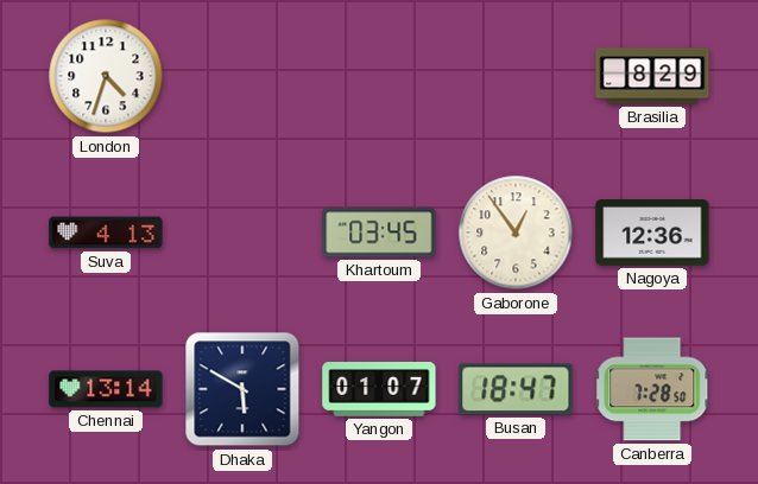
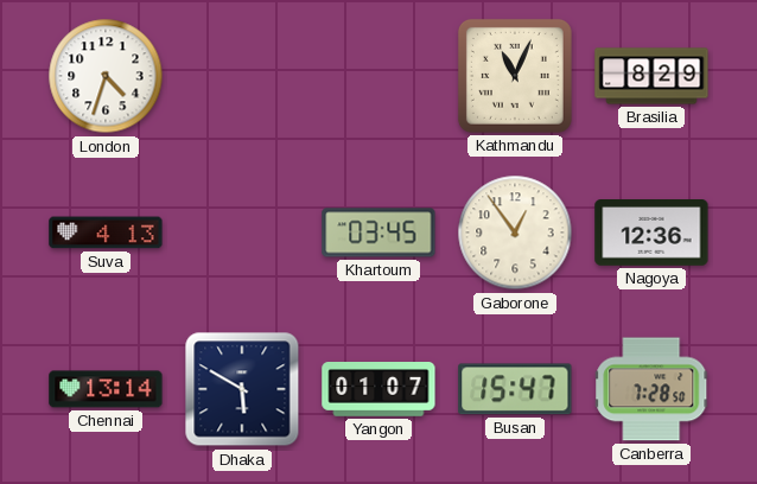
Kathmandu: none -> 11:04
Busan: 18:47 -> 15:47
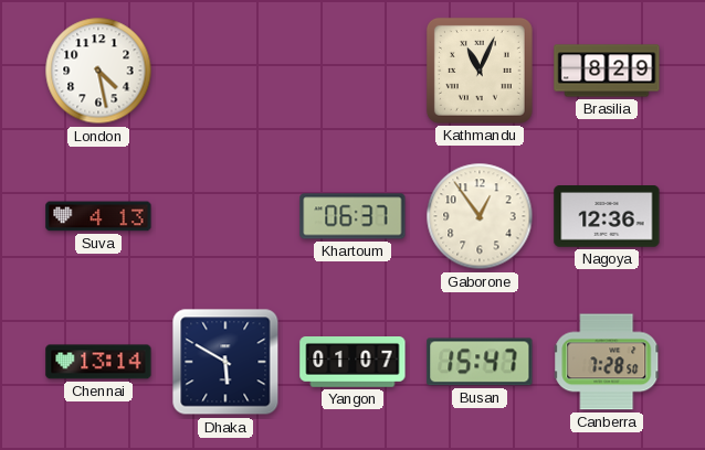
London: 4:33 -> 4:28
Khartoum: 03:45 -> 06:37
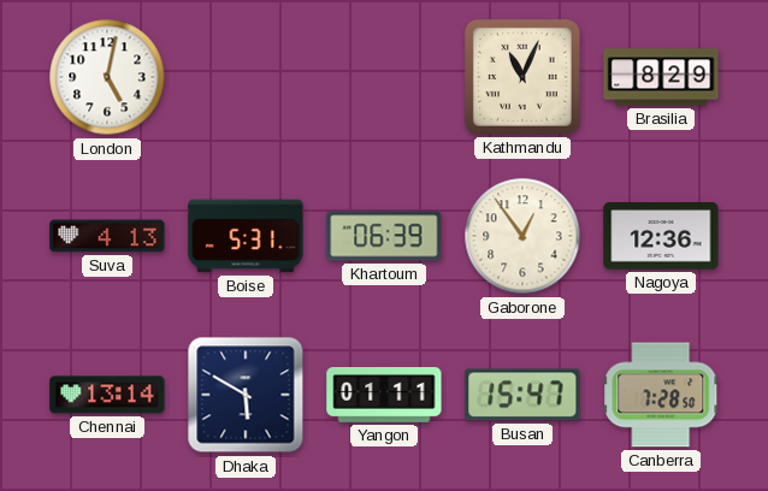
London: 4:28 -> 5:02
Boise: none -> 5:31
Khartoum: 06:37 -> 06:39
Yangon: 01:07 -> 01:11
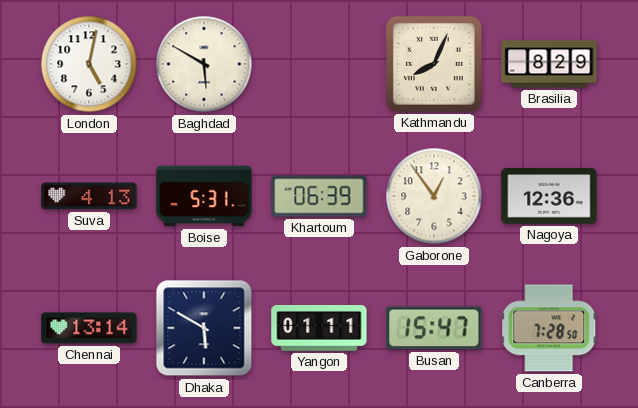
Baghdad: none -> 5:50
Kathmandu: 11:04 -> 8:04
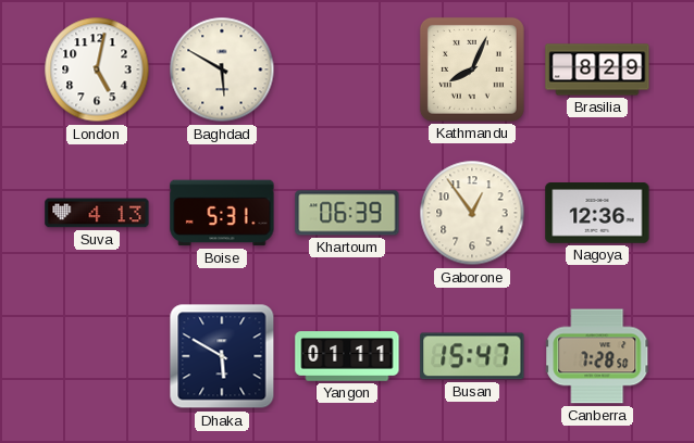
Chennai: 13:14 -> none
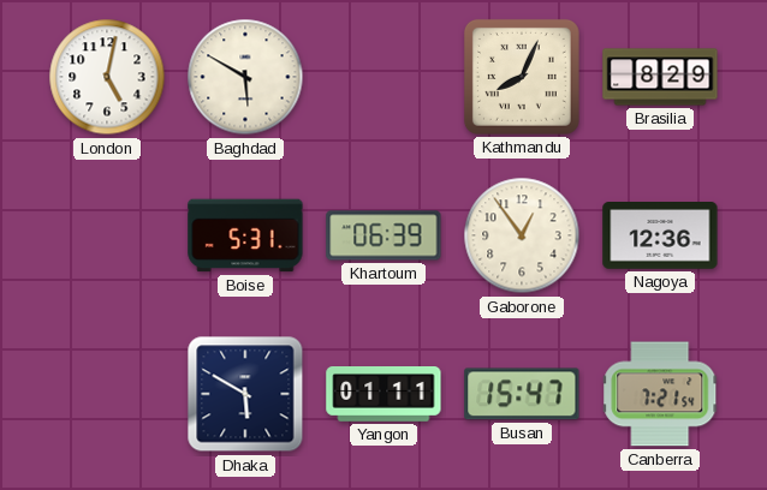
Suva: 4:13 -> none
Canberra: 7:28 -> 7:21
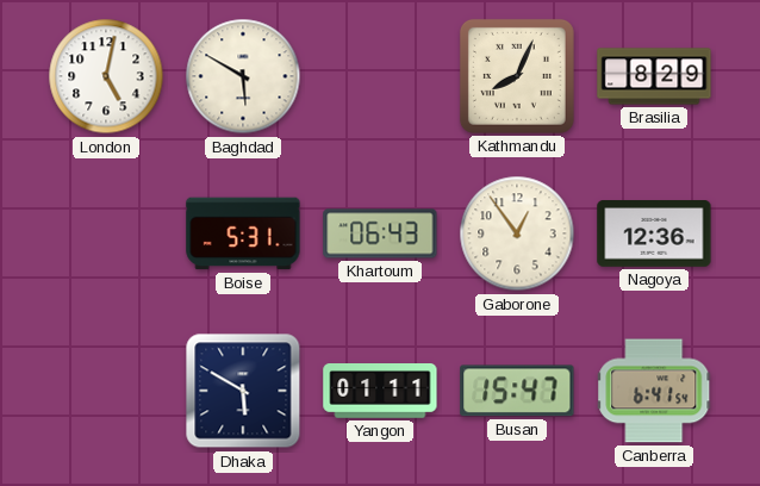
Khartoum: 06:39 -> 06:43
Canberra: 7:21 -> 6:41
